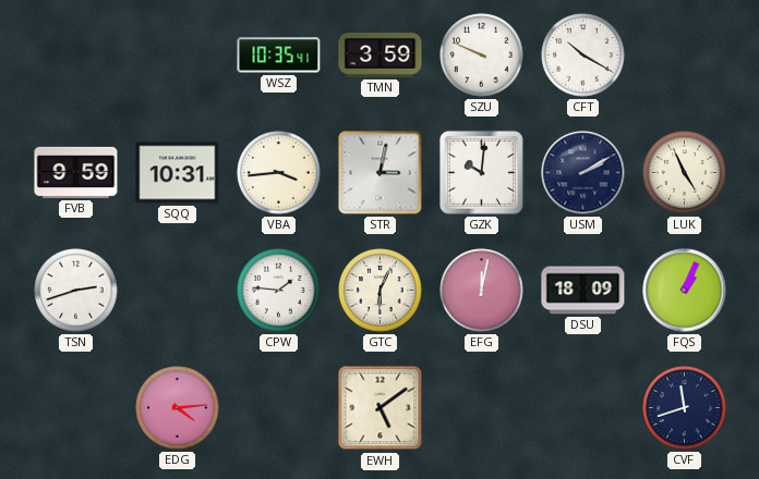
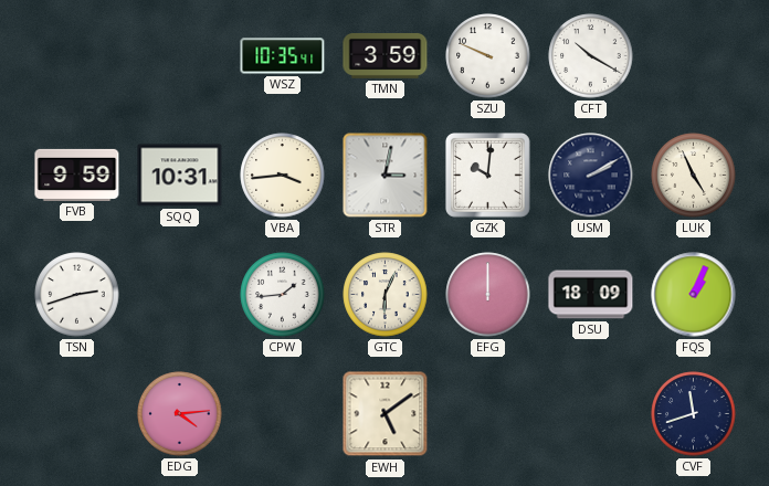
CPW: 1:46 -> 1:44
EFG: 12:02 -> 12:00
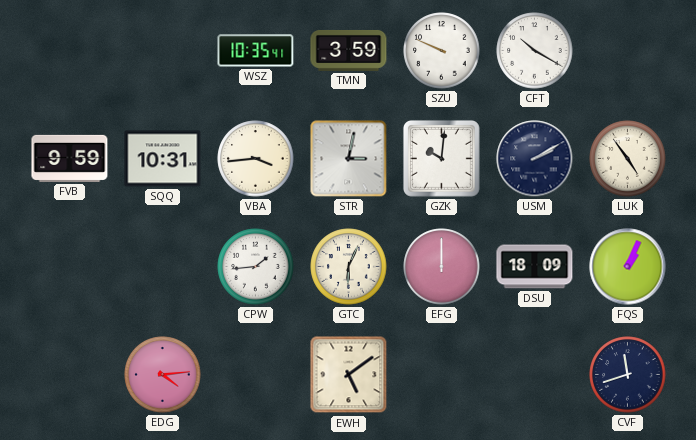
LUK: 4:56 -> 4:54
TSN: 2:42 -> none
